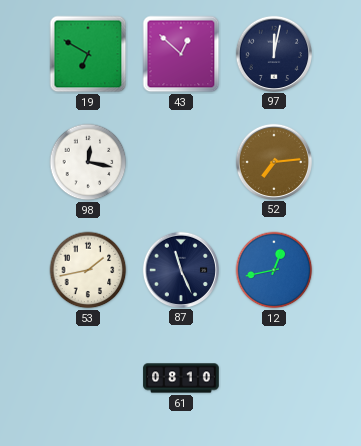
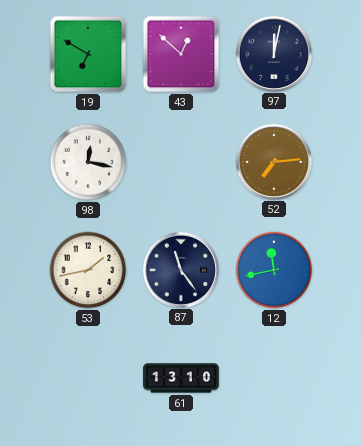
87: 11:26 -> 11:24
12: 12:43 -> 11:43
61: 08:10 -> 13:10
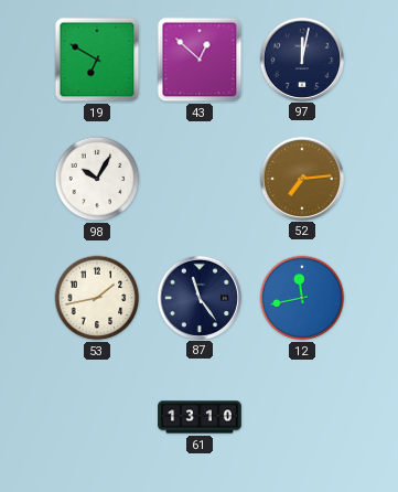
98: 12:17 -> 10:05
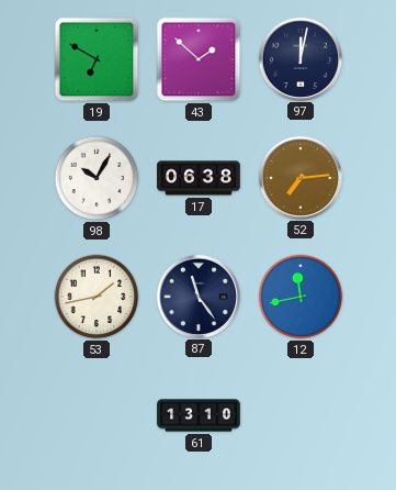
43: 12:52 -> 1:52
17: none -> 06:38
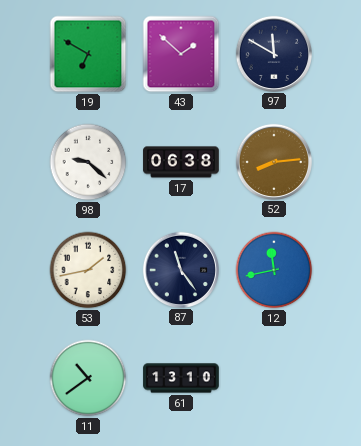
97: 12:02 -> 11:50
98: 10:05 -> 9:22
52: 7:14 -> 8:14
11: none -> 10:39
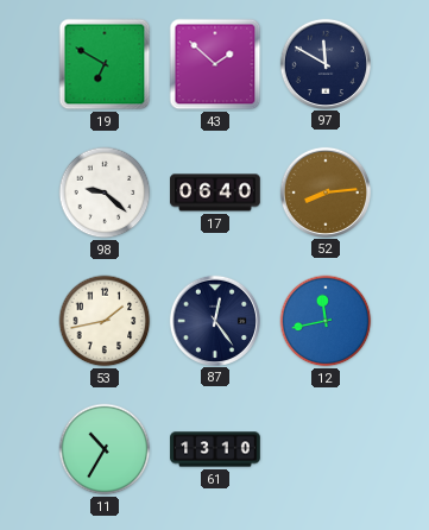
17: 06:38 -> 06:40
87: 11:24 -> 12:24
11: 10:39 -> 10:35
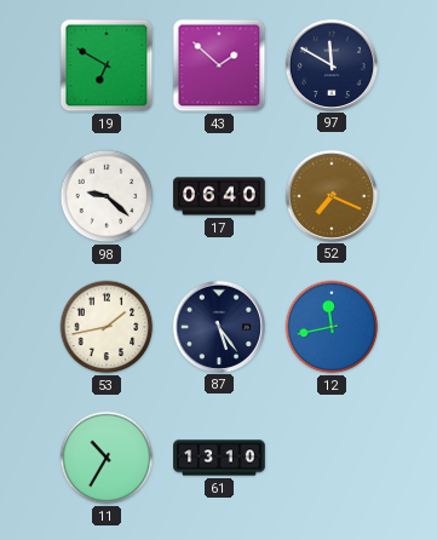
52: 8:14 -> 7:19
87: 12:24 -> 5:24
